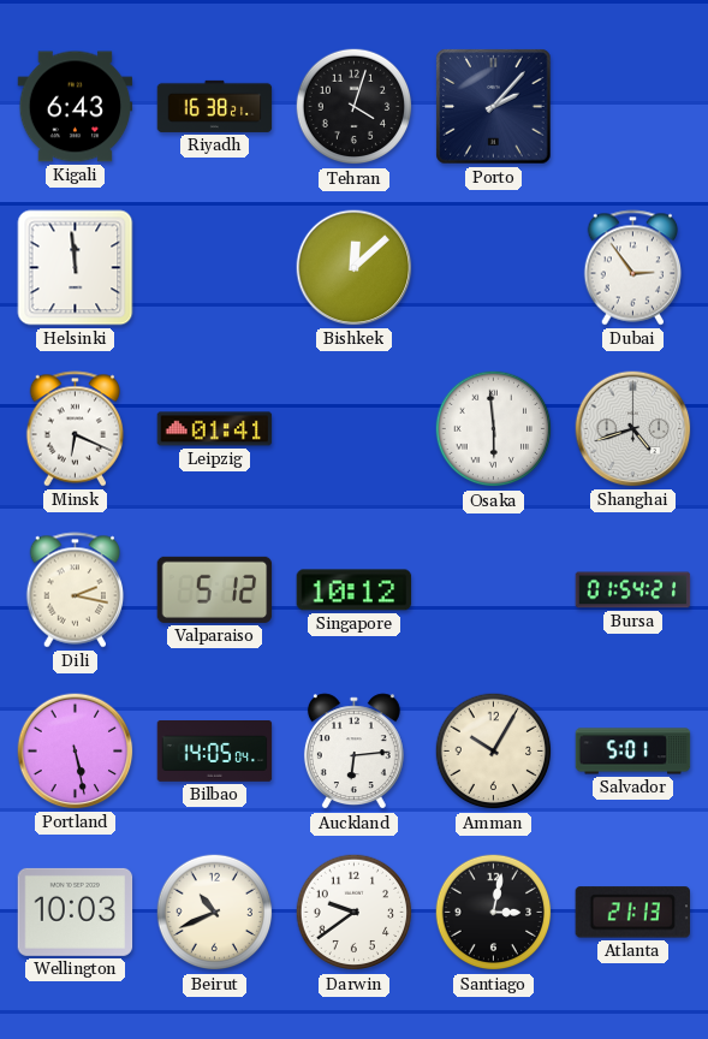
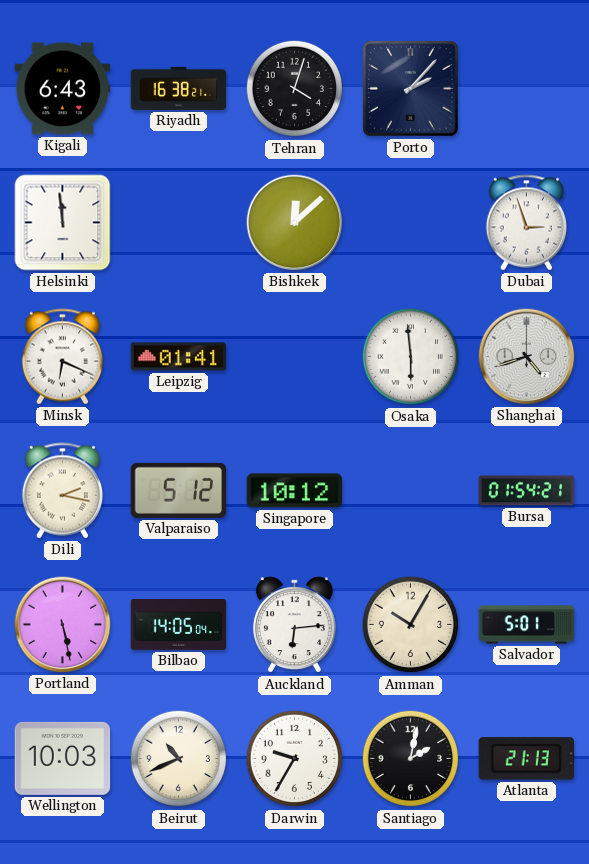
Dubai: 2:54 -> 2:57
Darwin: 9:39 -> 9:35
Santiago: 3:02 -> 2:02
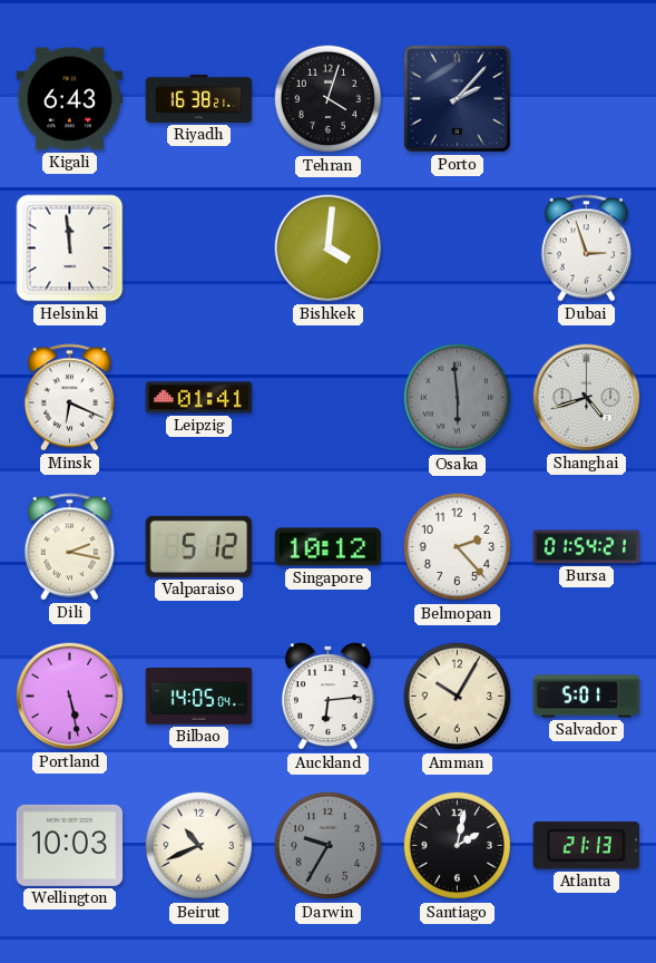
Bishkek: 12:08 -> 4:01
Osaka dial: white -> grey
Belmopan: none -> 2:23
Darwin dial: white -> grey
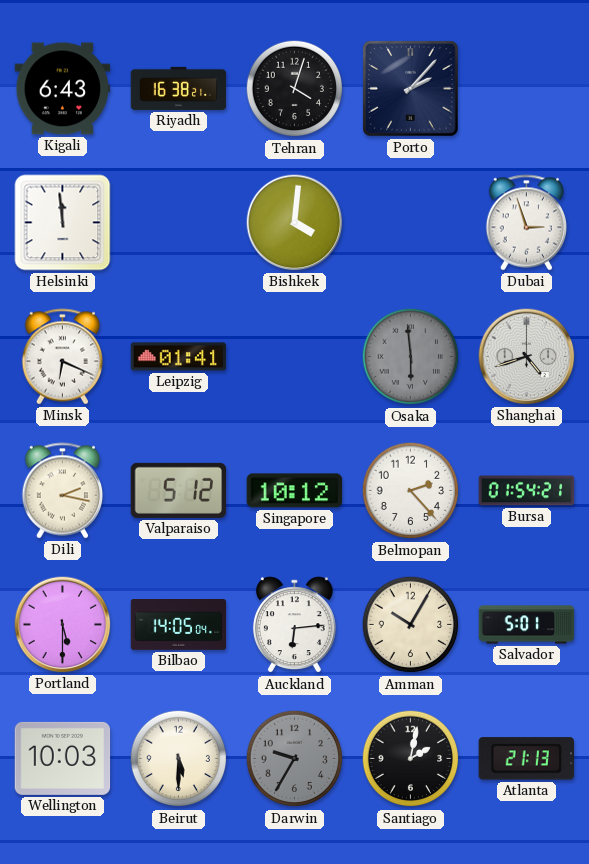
Portland: 5:28 -> 5:30
Beirut: 10:41 -> 5:30
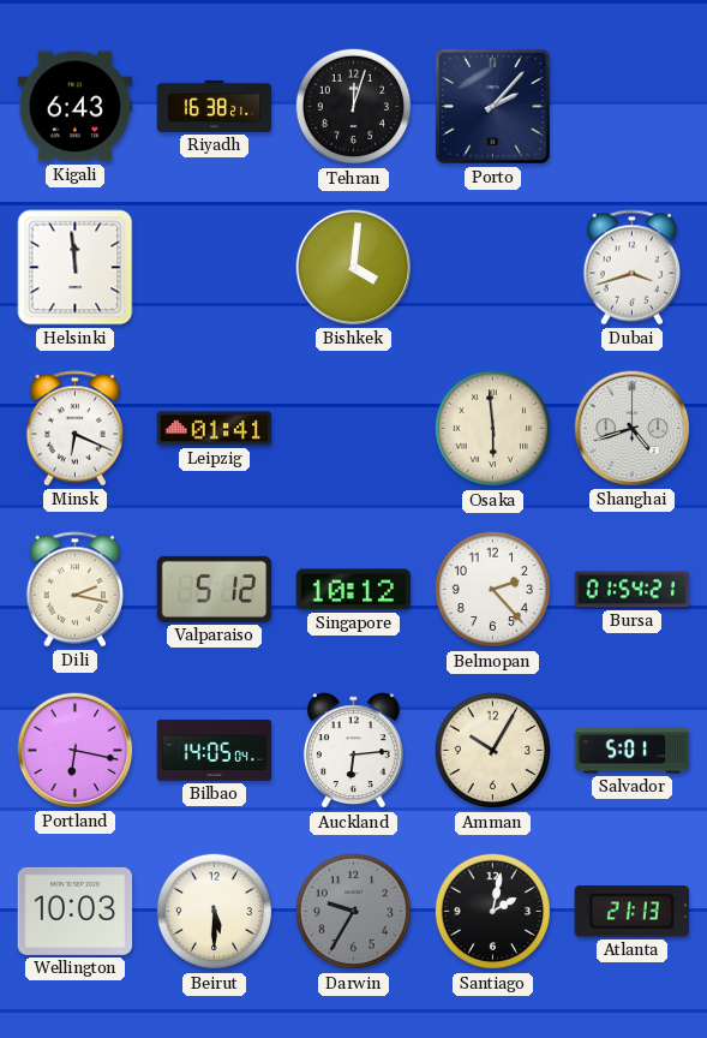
Tehran: 4:03 -> 12:03
Dubai: 2:57 -> 3:42
Osaka dial: grey -> cream
Portland: 5:30 -> 6:17
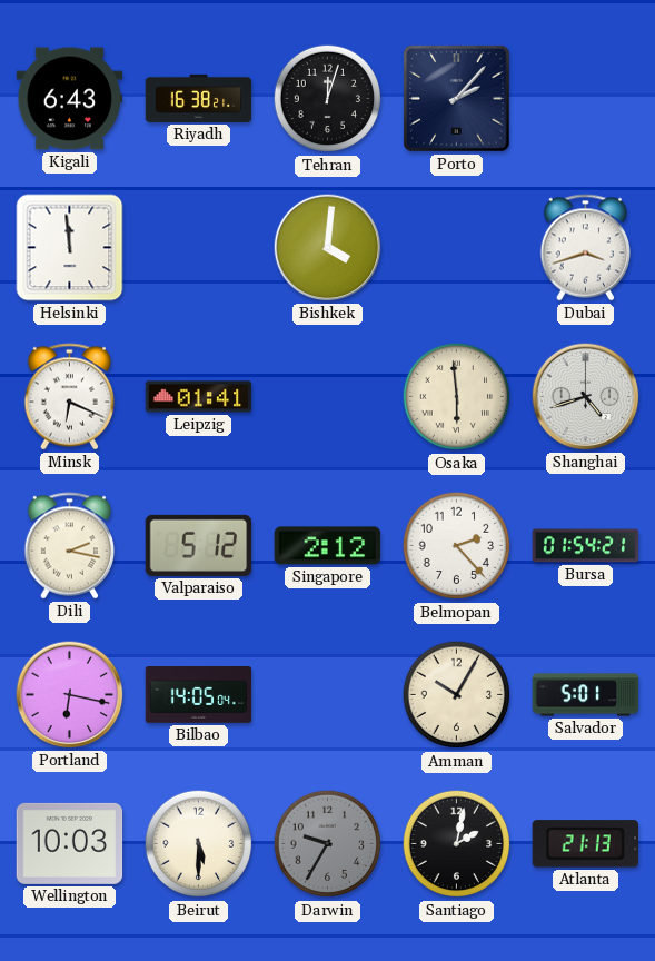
Singapore: 10:12 -> 2:12
Auckland: 6:14 -> none
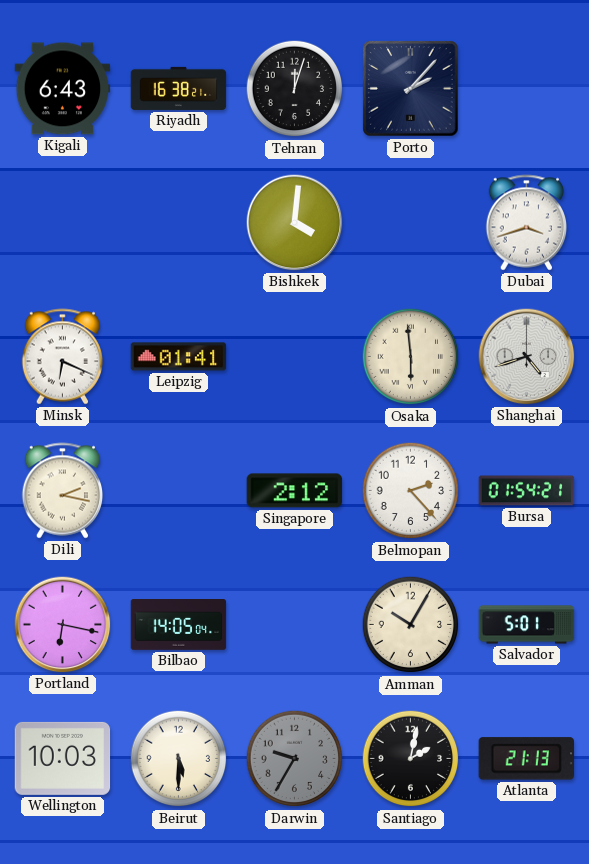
Helsinki: 11:59 -> none
Valparaiso: 5:12 -> none
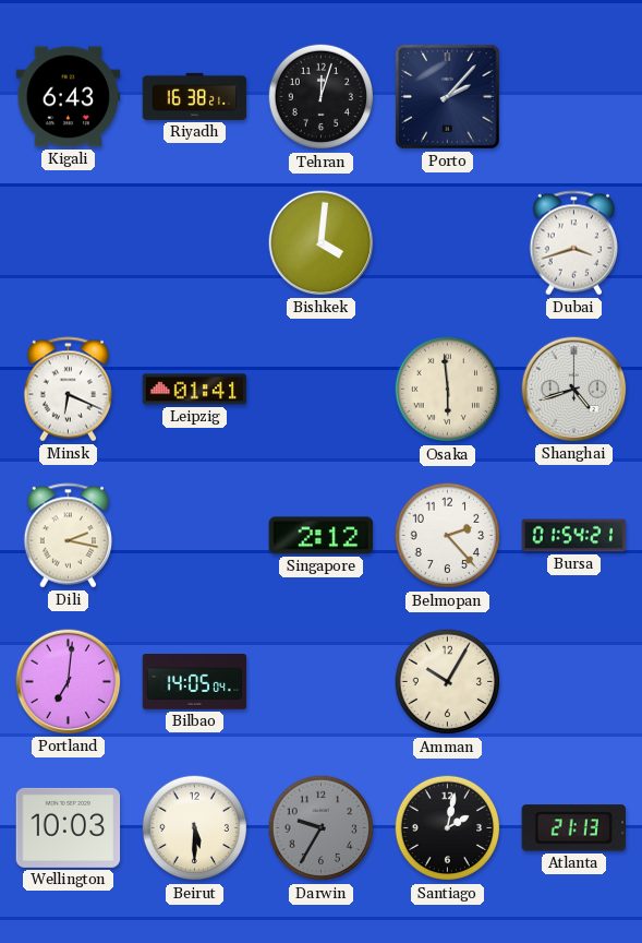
Portland: 6:17 -> 7:01
Salvador: 5:01 -> none
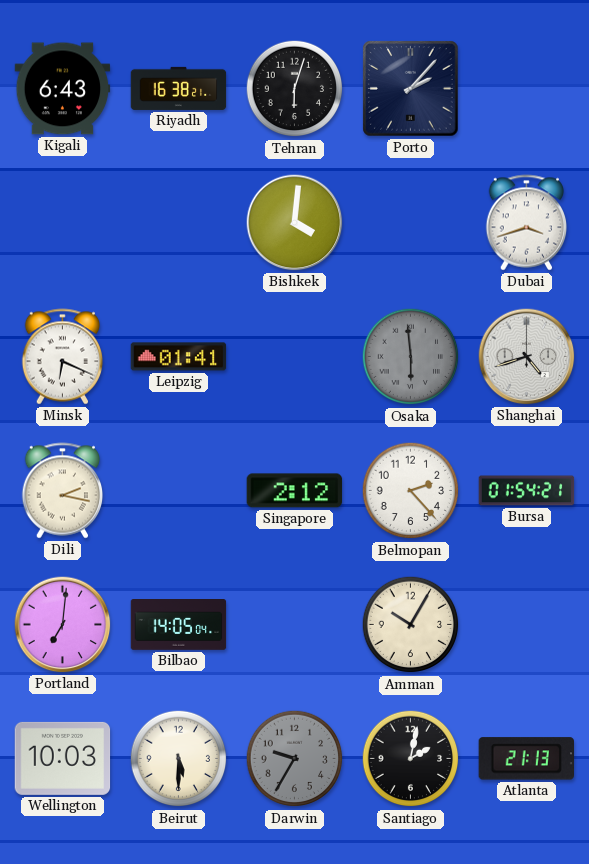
Tehran: 12:03 -> 6:03
Osaka dial: cream -> grey
